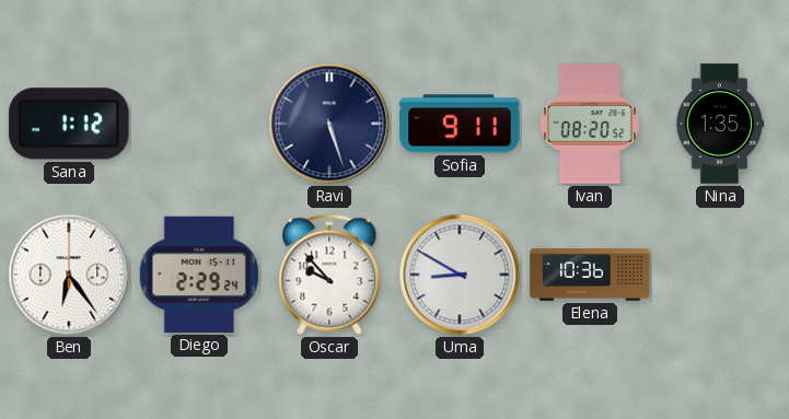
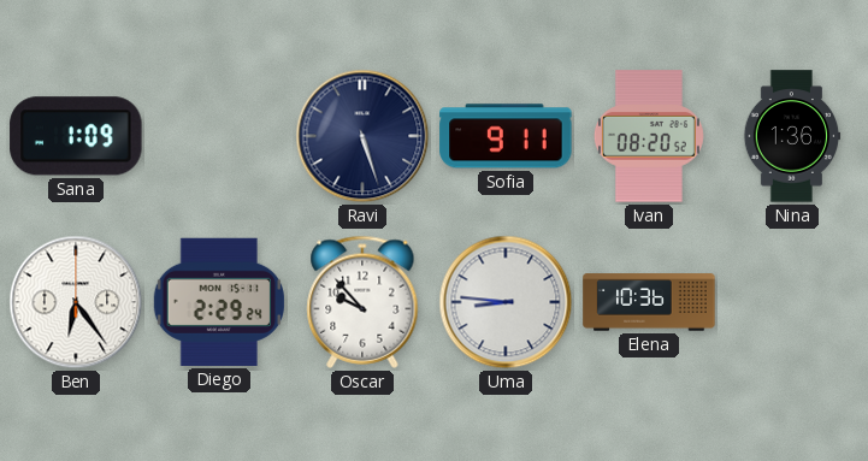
Sana: 1:12 -> 1:09
Nina: 1:35 -> 1:36
Uma: 8:50 -> 8:46
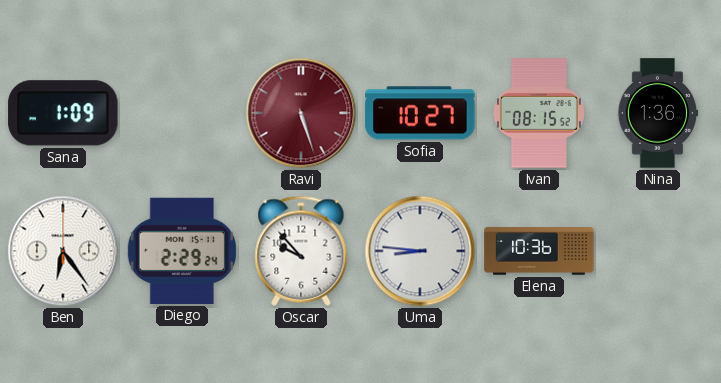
Ravi dial: navy -> burgundy
Sofia: 9:11 -> 10:27
Ivan: 08:20 -> 08:15
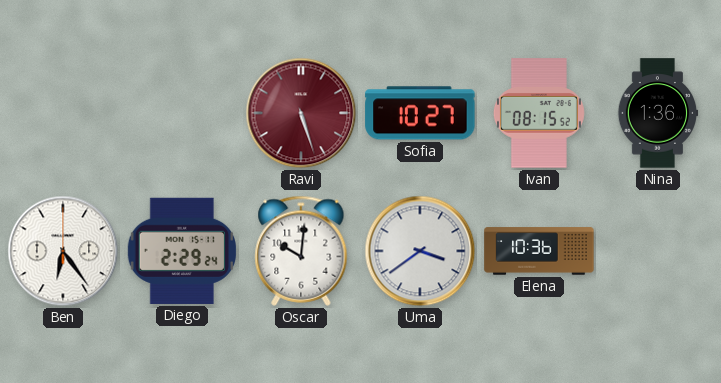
Sana: 1:09 -> none
Oscar: 9:53 -> 10:01
Uma: 8:46 -> 3:39
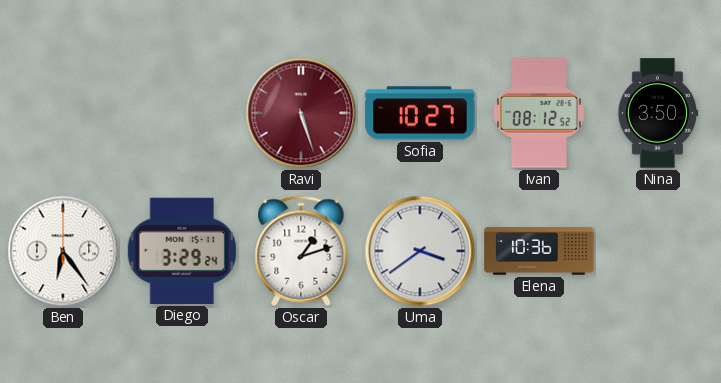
Ivan: 08:15 -> 08:12
Nina: 1:36 -> 3:50
Diego: 2:29 -> 3:29
Oscar: 10:01 -> 1:12
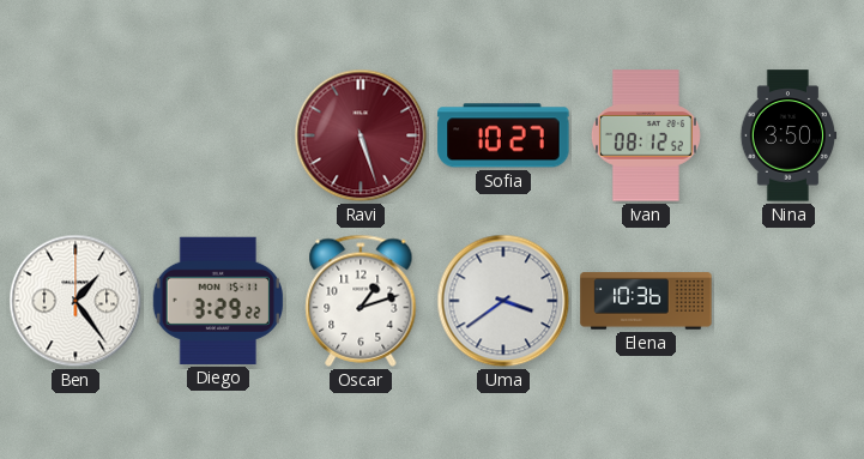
Ben: 6:24 -> 1:24
Diego: 3:29:24 -> 3:29:22
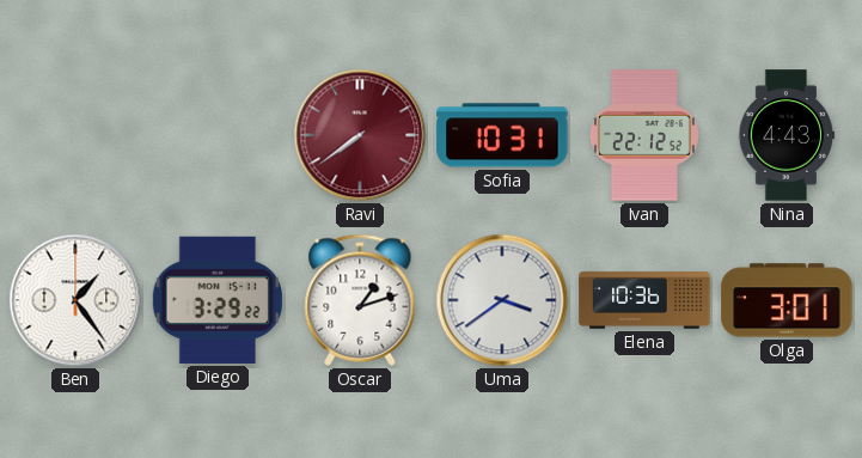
Ravi: 5:27 -> 7:39
Sofia: 10:27 -> 10:31
Ivan: 08:12 -> 22:12
Nina: 3:50 -> 4:43
Olga: none -> 3:01
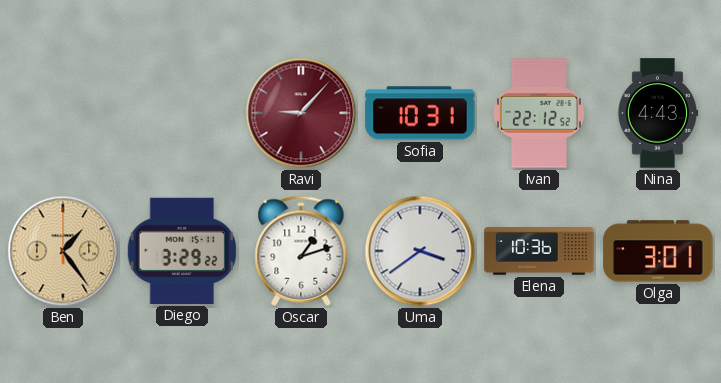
Ravi: 7:39 -> 9:07
Ben dial: white -> champagne
